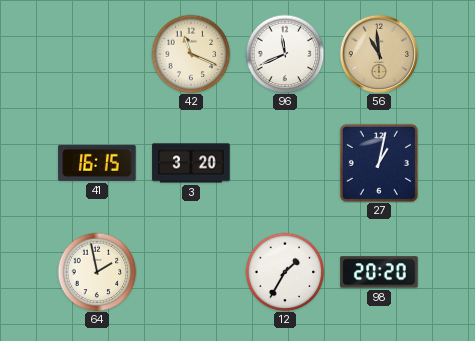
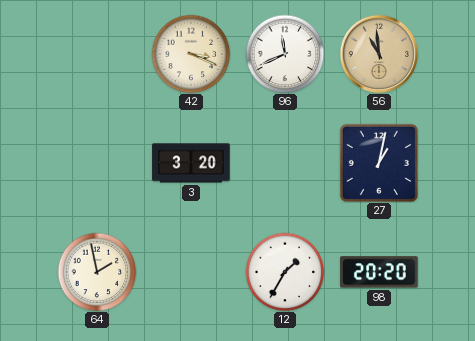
42: 11:19 -> 3:19
41: 16:15 -> none
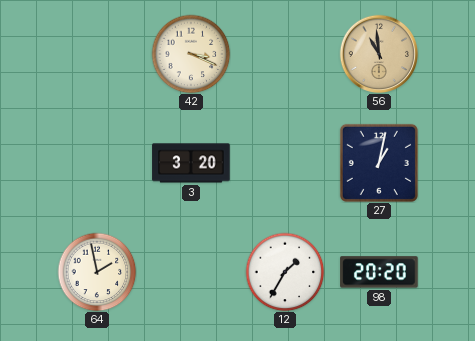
96: 11:41 -> none
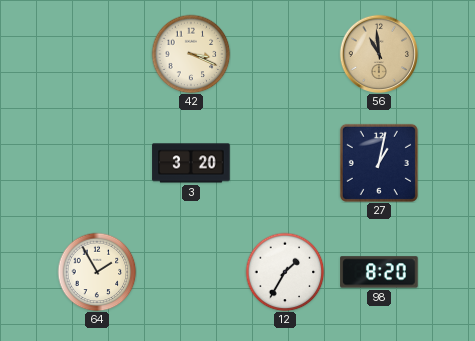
64: 1:58 -> 1:55
98: 20:20 -> 8:20
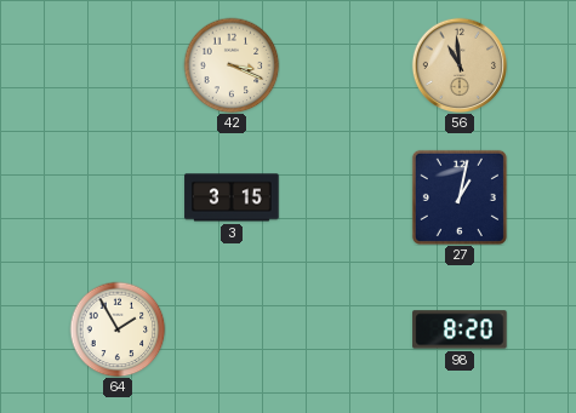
3: 3:20 -> 3:15
12: 1:35 -> none
